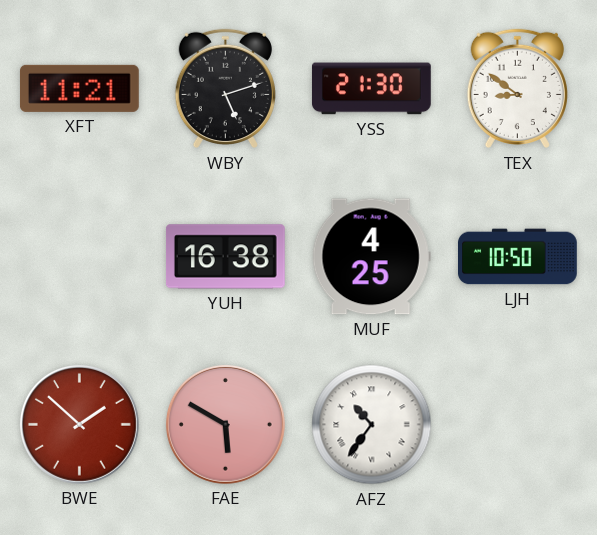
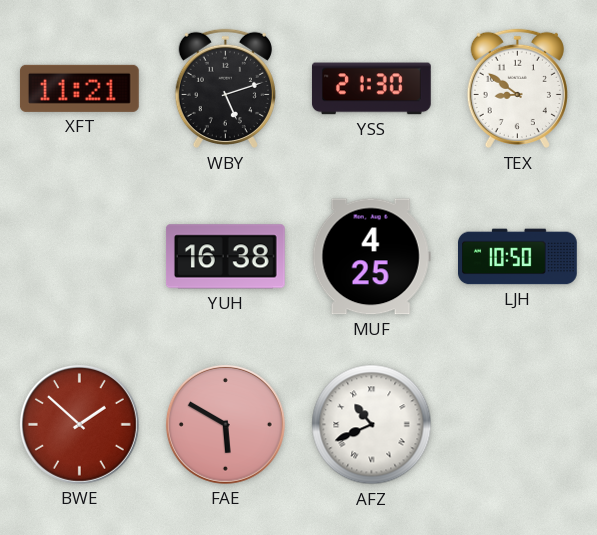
AFZ: 10:36 -> 10:41
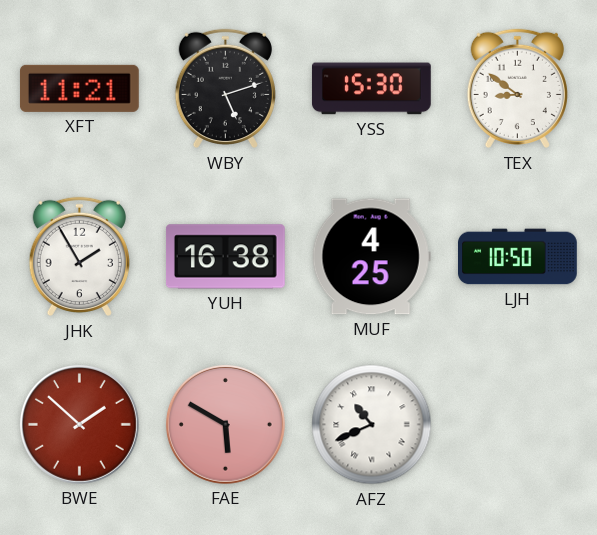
YSS: 21:30 -> 15:30
JHK: none -> 1:55
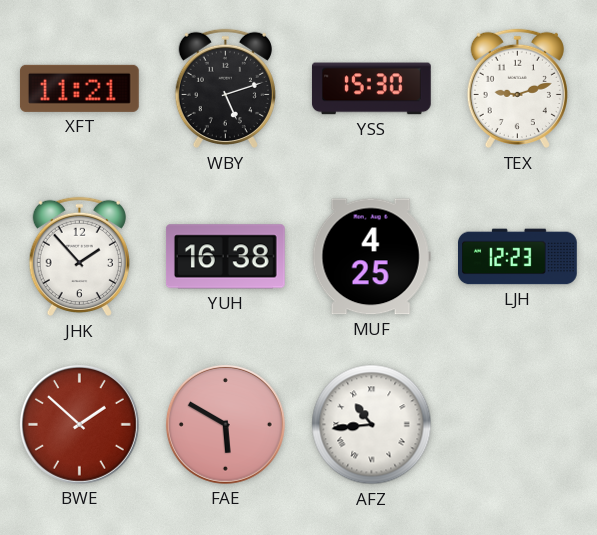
TEX: 8:51 -> 9:12
JHK: 1:55 -> 1:53
LJH: 10:50 -> 12:23
AFZ: 10:41 -> 10:44
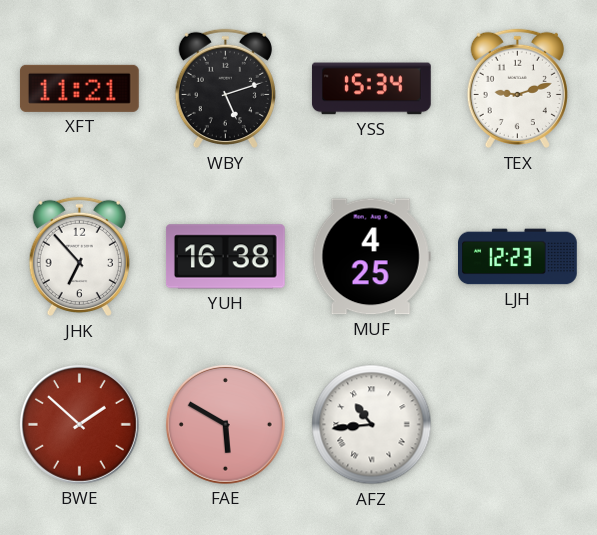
YSS: 15:30 -> 15:34
JHK: 1:53 -> 6:53
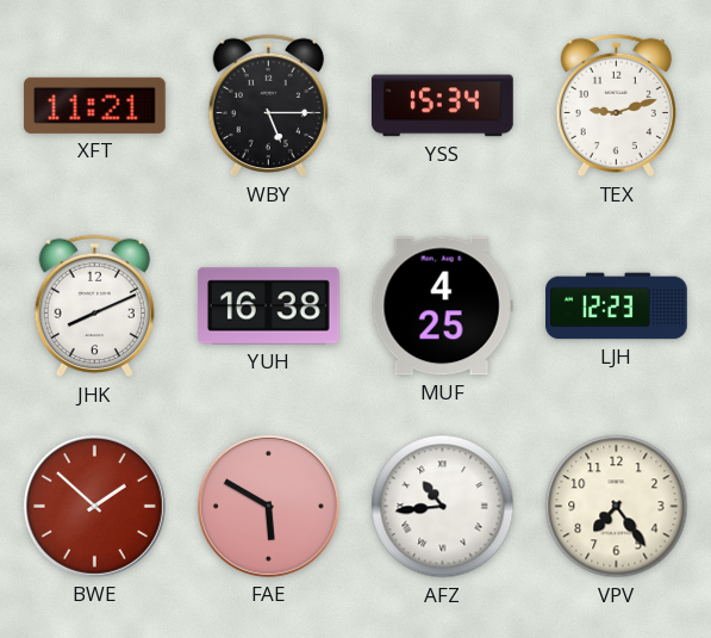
WBY: 5:12 -> 5:15
JHK: 6:53 -> 8:11
VPV: none -> 7:24
